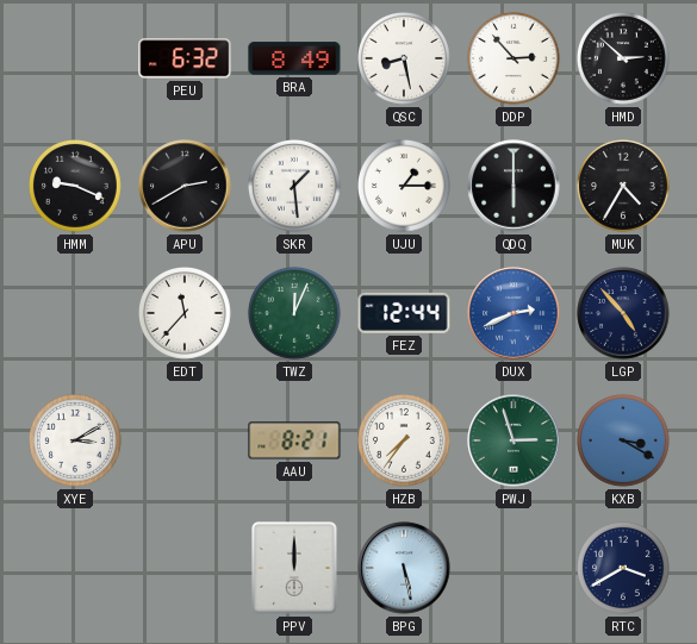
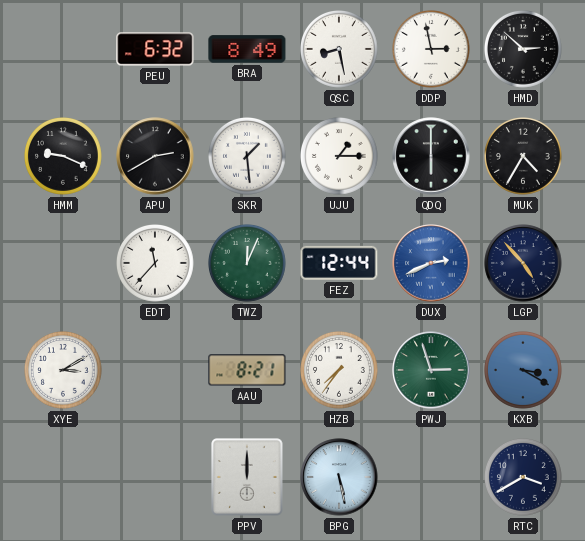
DDP: 2:53 -> 2:58
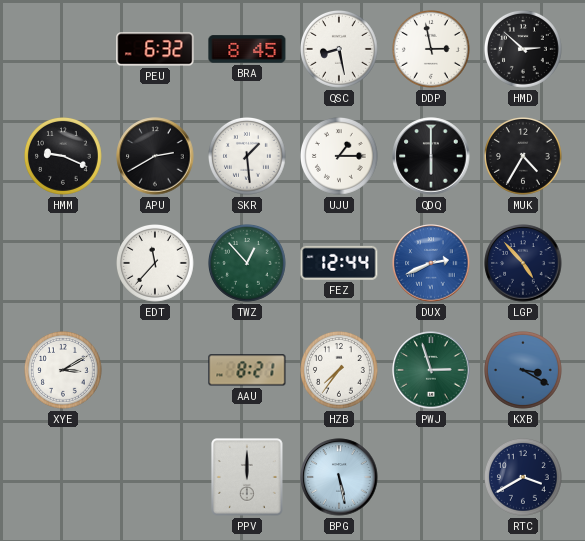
BRA: 8:49 -> 8:45
TWZ: 12:04 -> 12:53
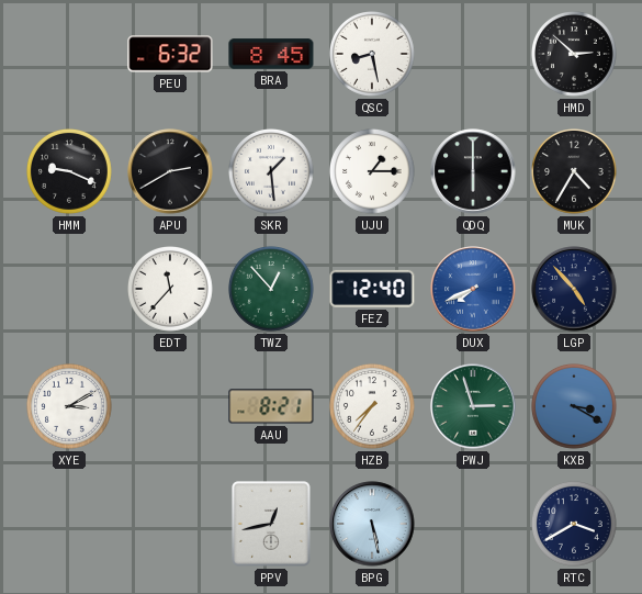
DDP: 2:58 -> none
FEZ: 12:44 -> 12:40
DUX: 2:41 -> 7:41
PPV: 12:00 -> 12:43
